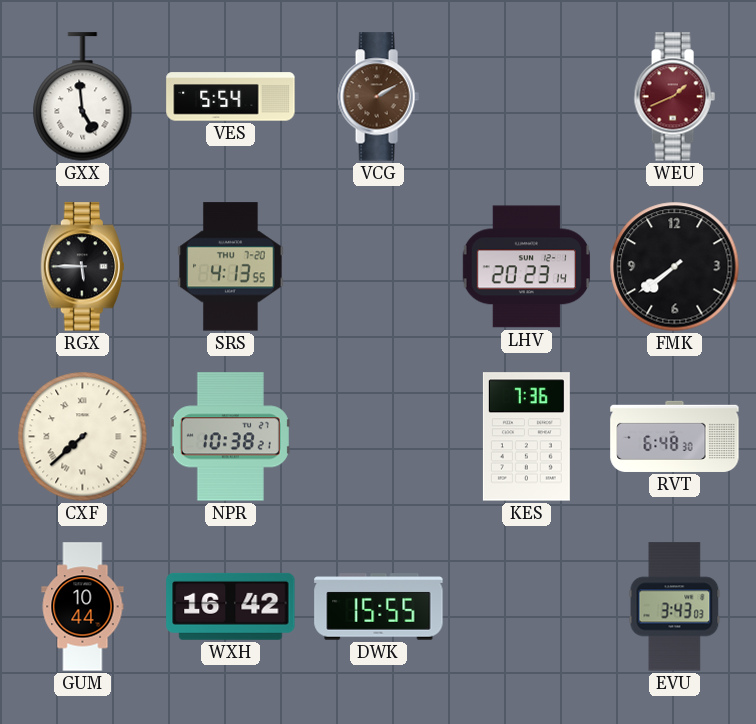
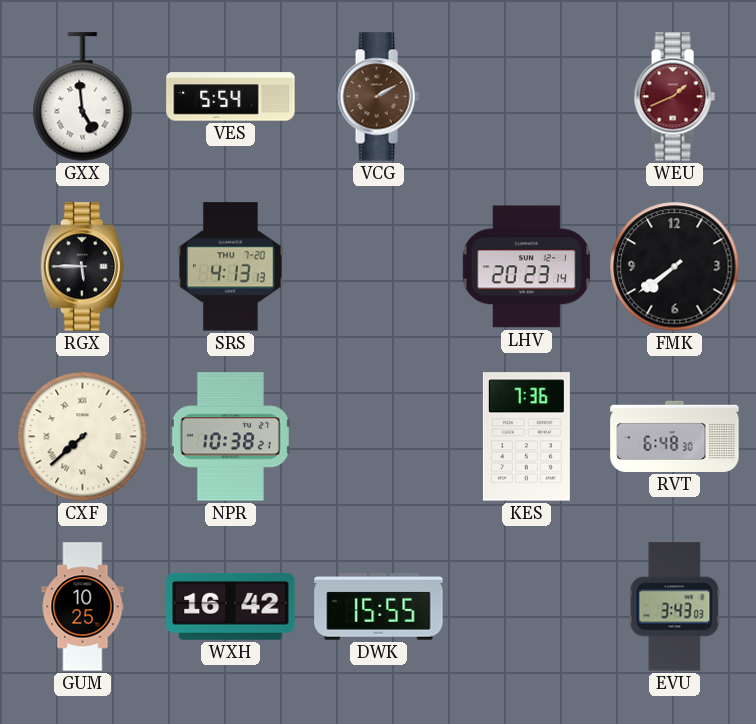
SRS: 4:13:55 -> 4:13:13
GUM: 10:44 -> 10:25
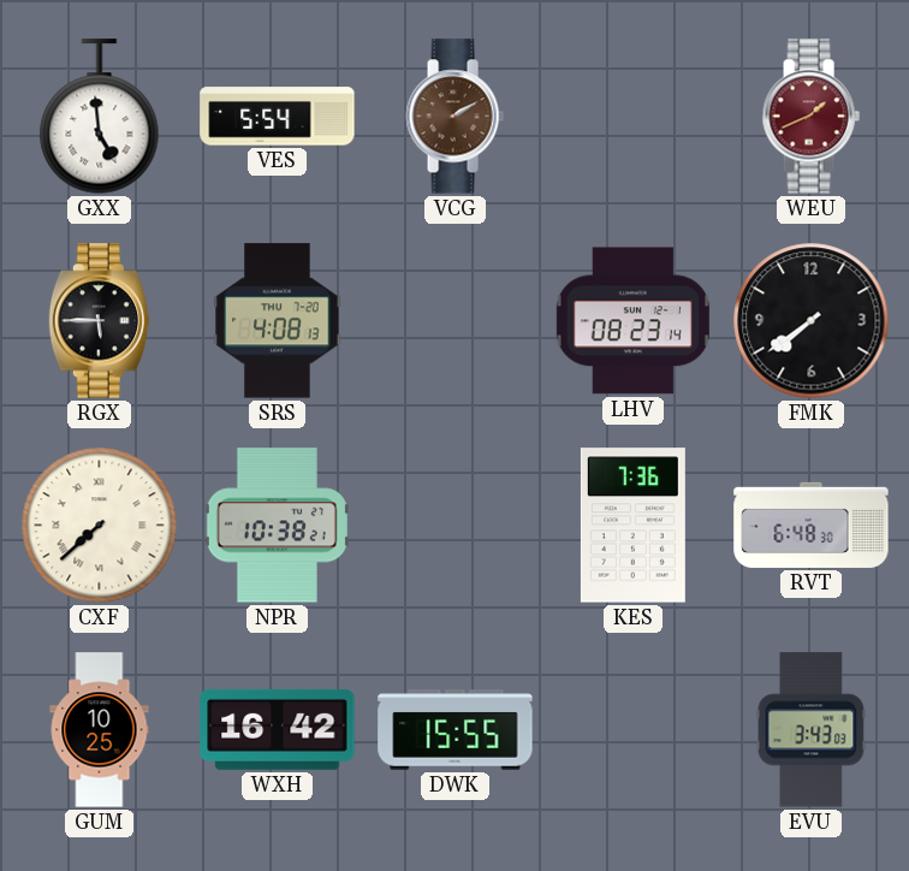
SRS: 4:13 -> 4:08
LHV: 20:23 -> 08:23
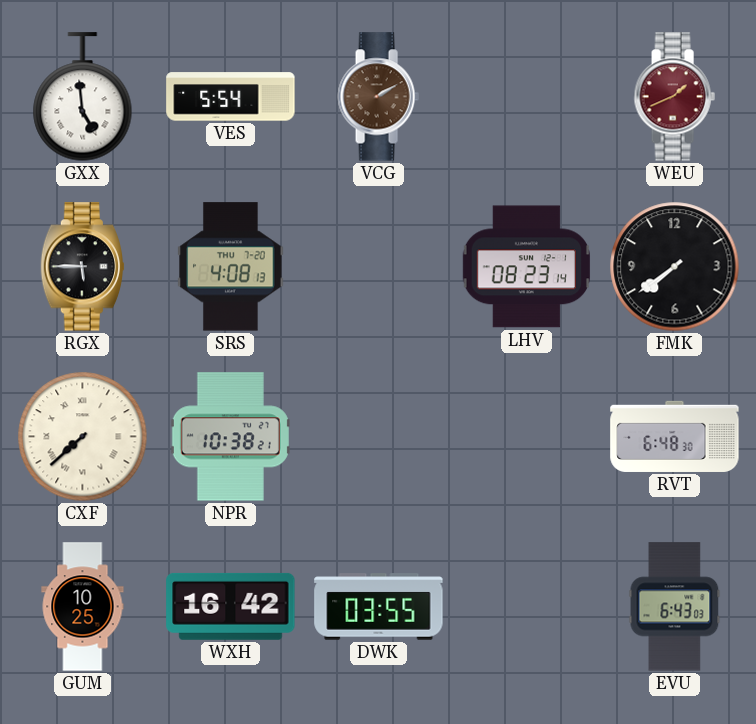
KES: 7:36 -> none
DWK: 15:55 -> 03:55
EVU: 3:43 -> 6:43
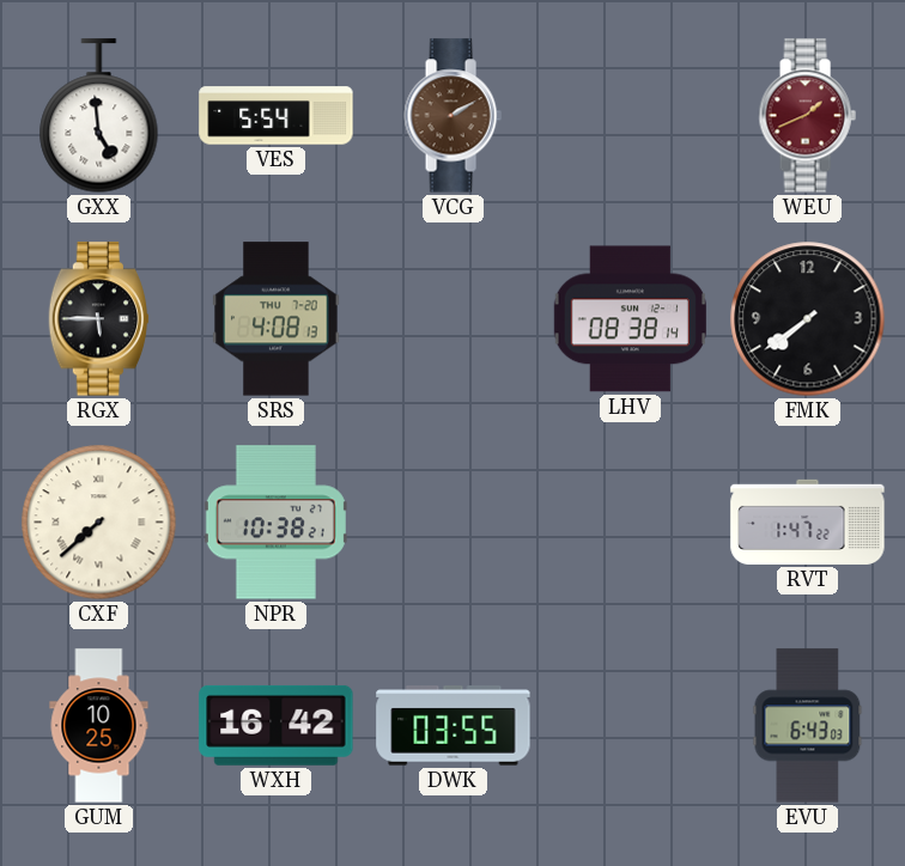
LHV: 08:23 -> 08:38
RVT: 6:48 -> 1:47
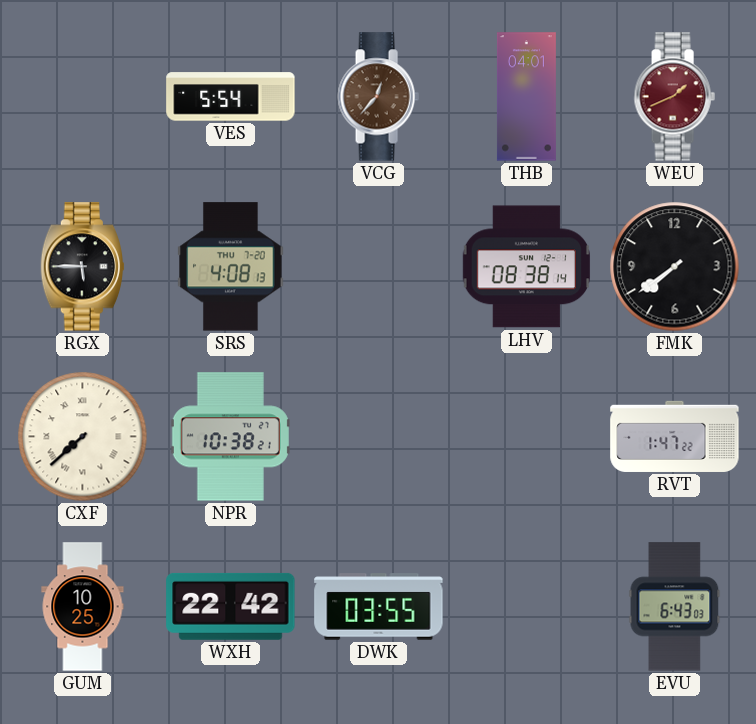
GXX: 4:59 -> none
VCG: 2:10 -> 12:37
THB: none -> 04:01
WXH: 16:42 -> 22:42
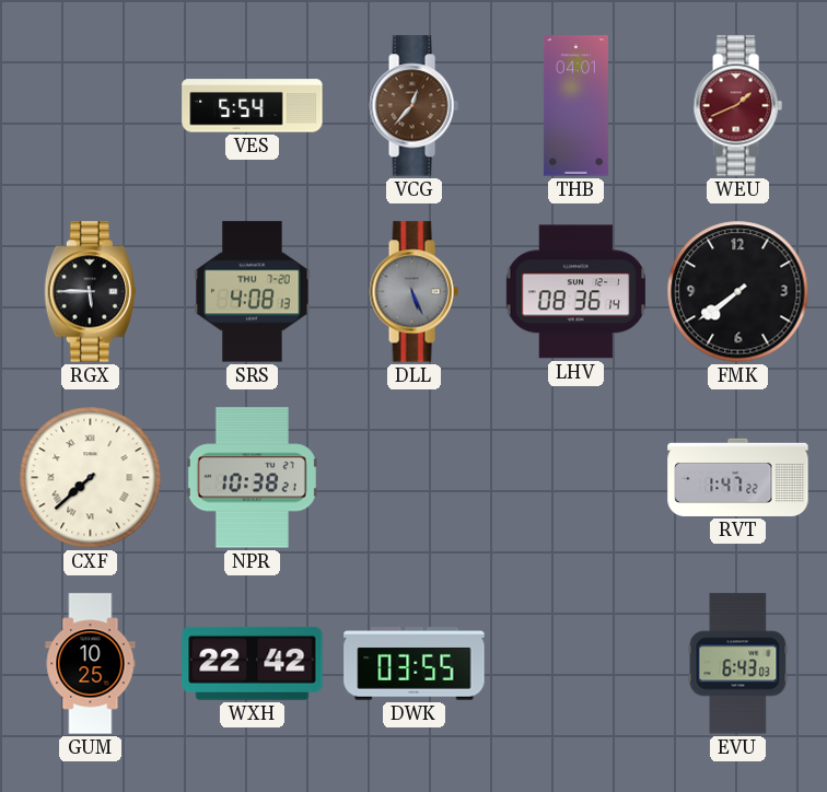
DLL: none -> 5:26
LHV: 08:38 -> 08:36
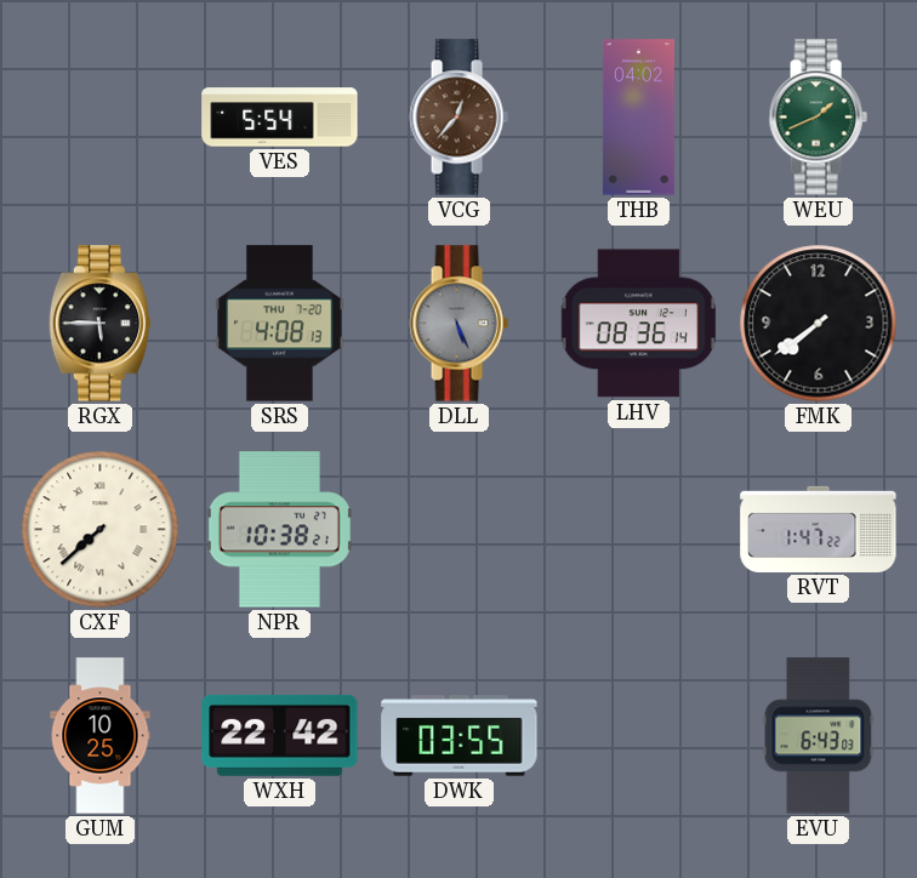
THB: 04:01 -> 04:02
WEU dial: burgundy -> green
